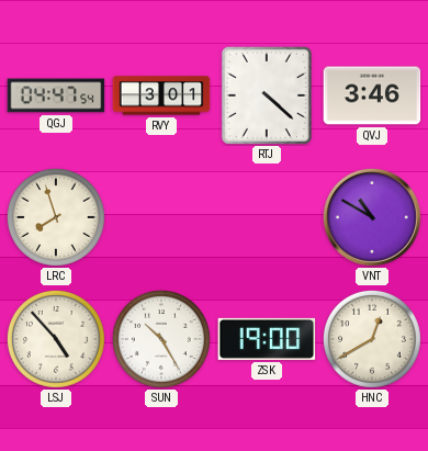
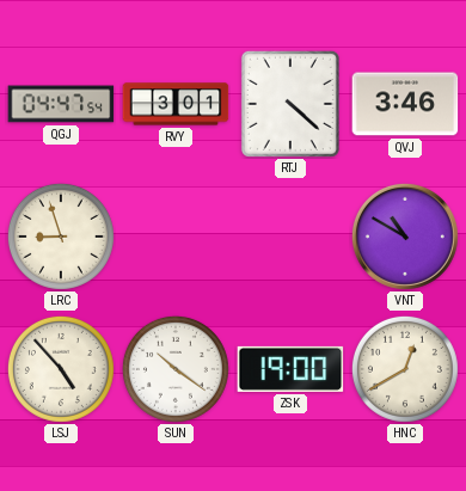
LRC: 7:57 -> 8:57
SUN: 10:25 -> 10:21
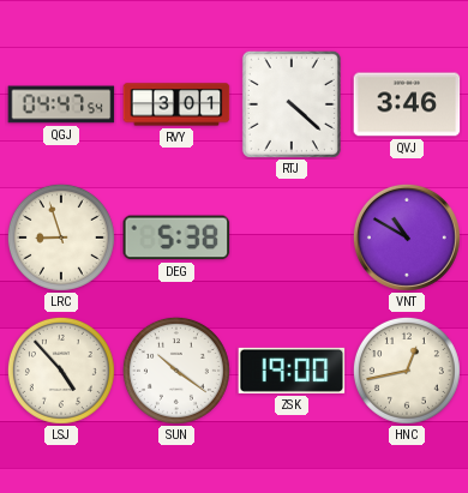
DEG: none -> 5:38
HNC: 12:40 -> 12:43
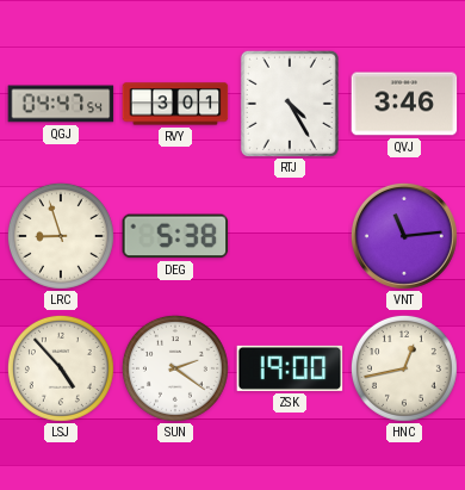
RTJ: 4:22 -> 4:25
VNT: 10:50 -> 11:14
SUN: 10:21 -> 2:21
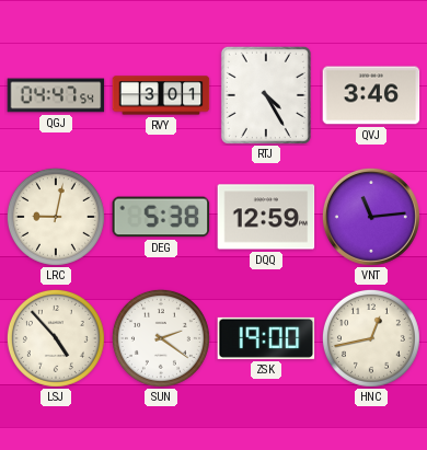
LRC: 8:57 -> 9:02
DQQ: none -> 12:59
